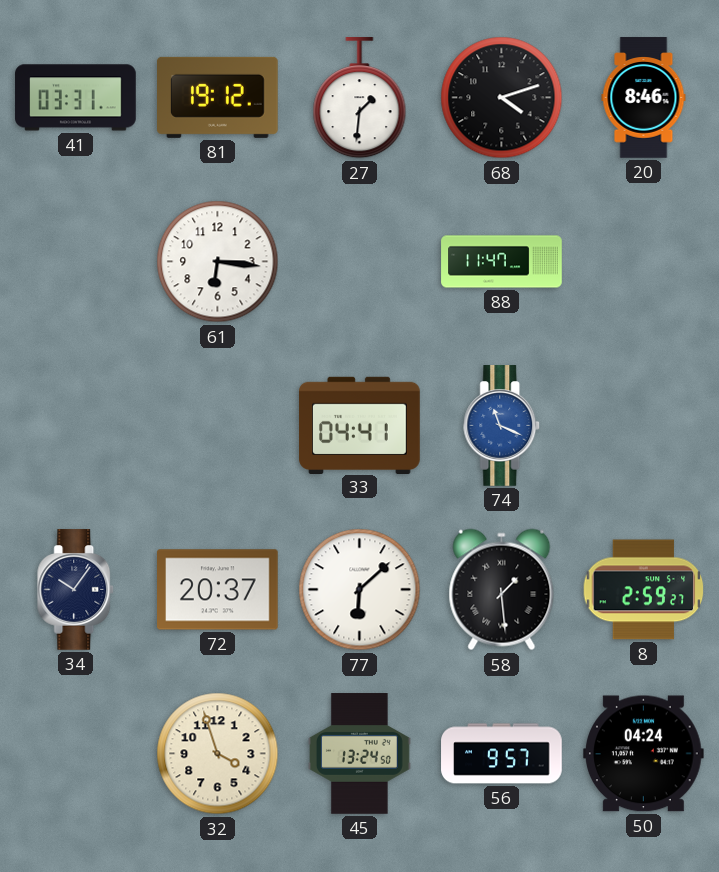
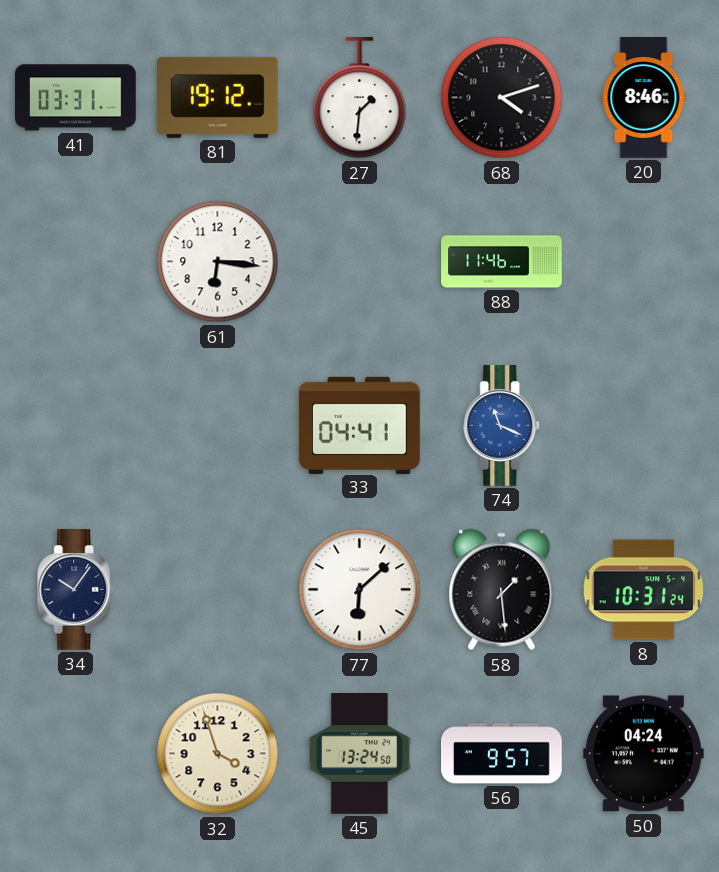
88: 11:47 -> 11:46
72: 20:37 -> none
8: 2:59 -> 10:31
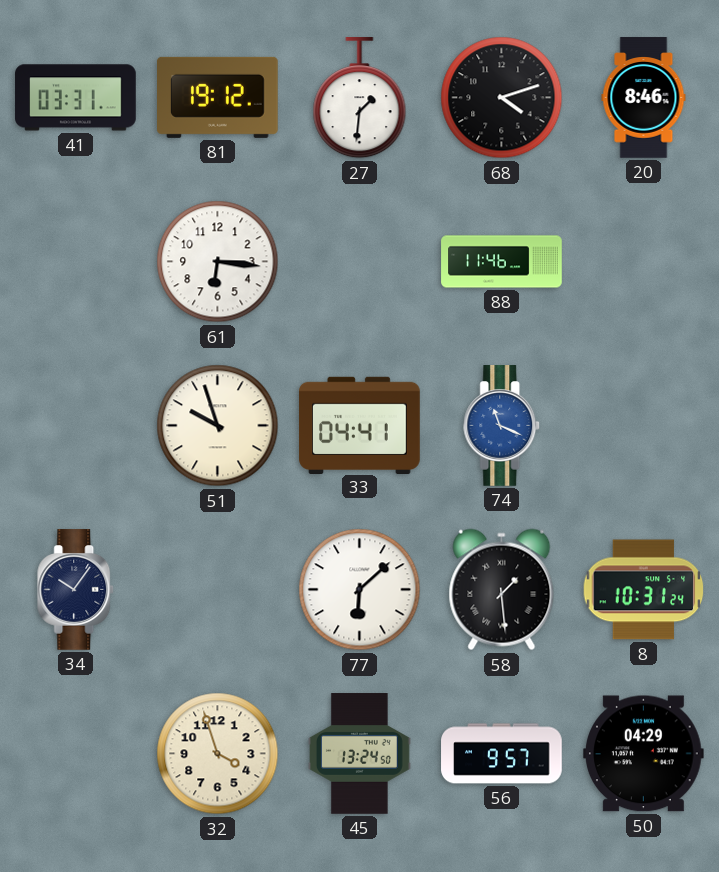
51: none -> 9:57
50: 04:24 -> 04:29
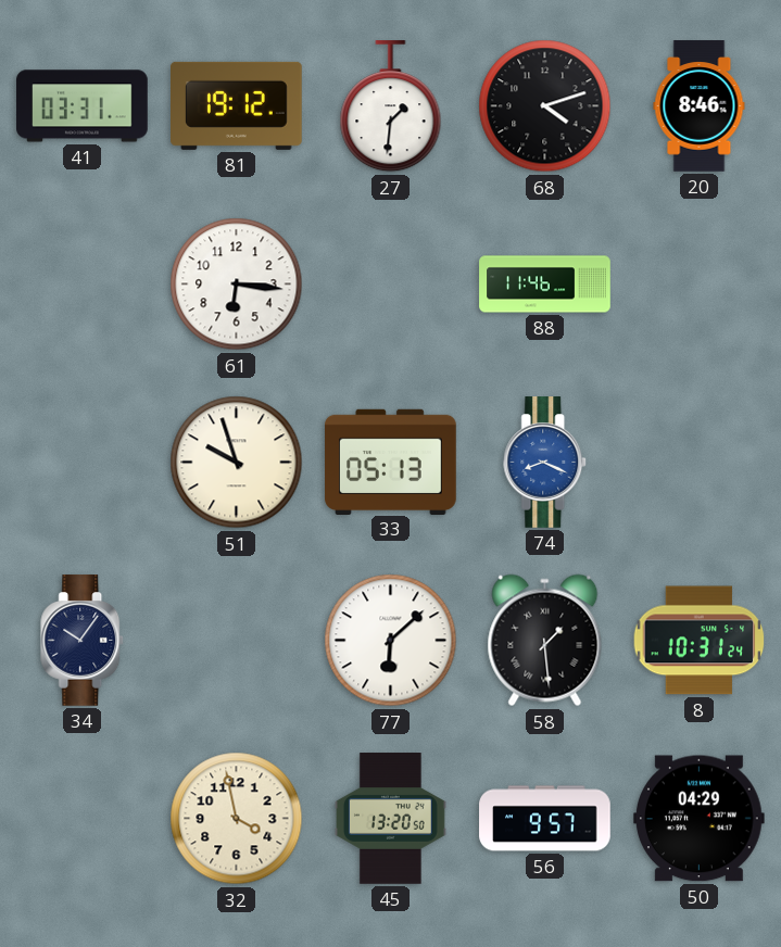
33: 04:41 -> 05:13
74: 11:19 -> 8:19
32: 3:57 -> 3:58
45: 13:24 -> 13:20
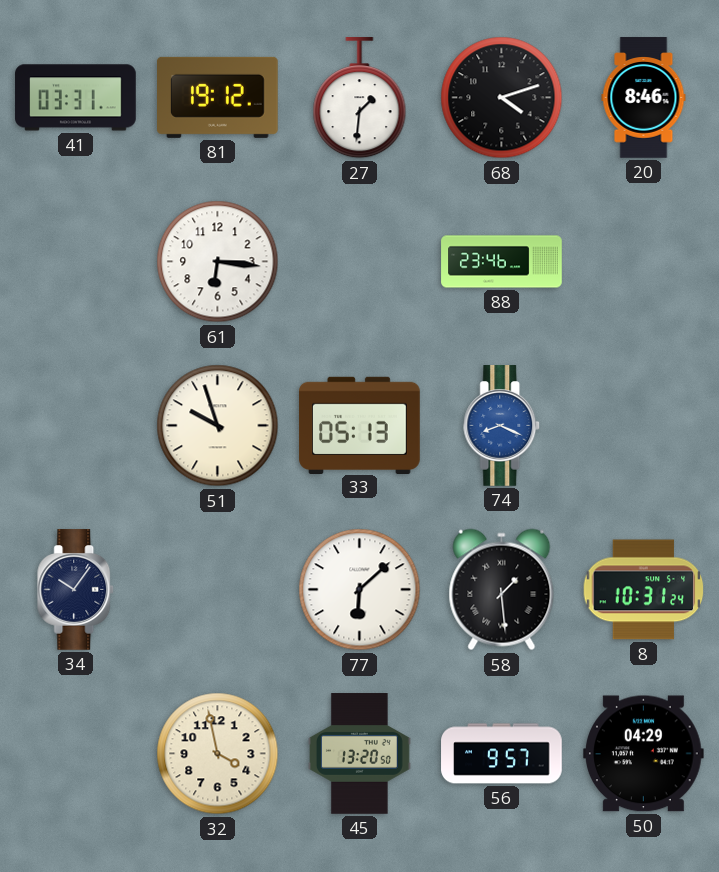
88: 11:46 -> 23:46
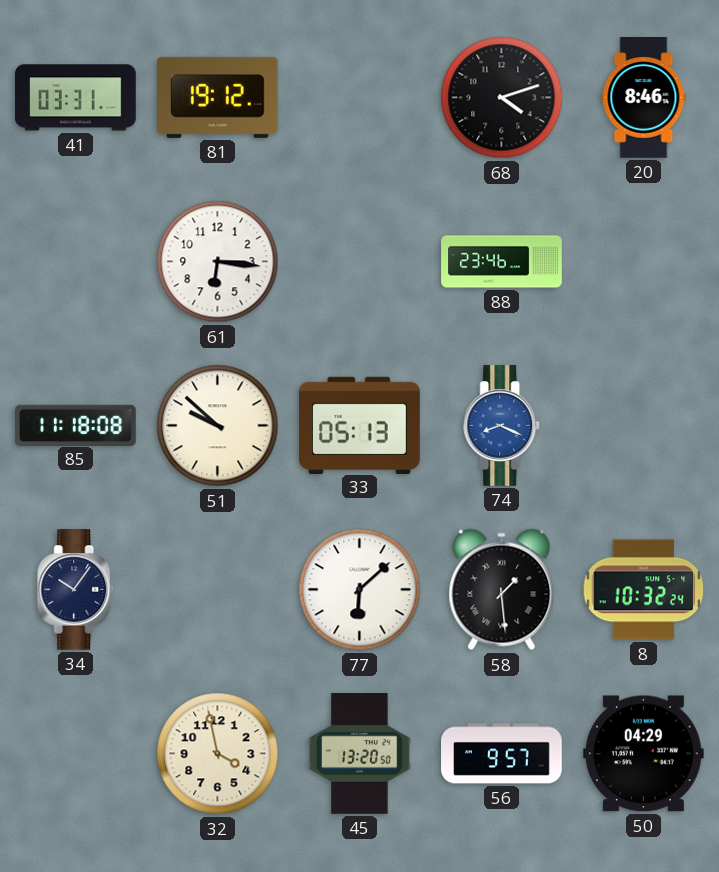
27: 1:31 -> none
85: none -> 11:18
51: 9:57 -> 9:52
8: 10:31 -> 10:32
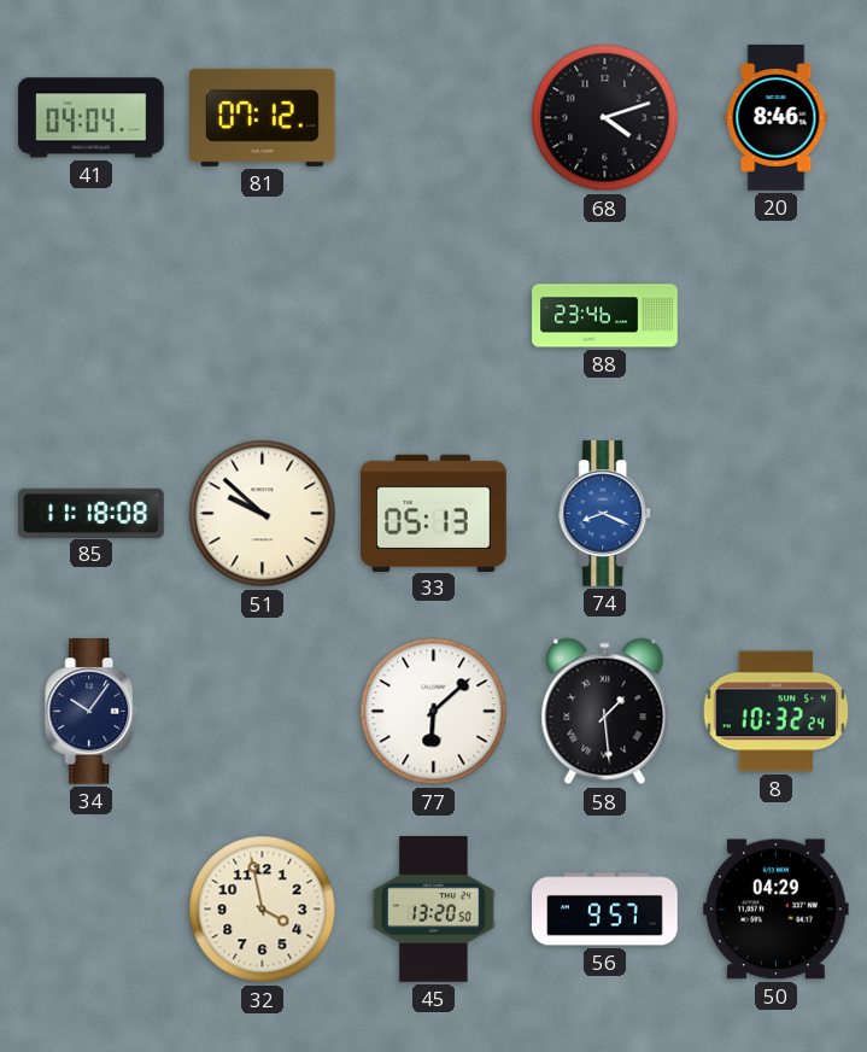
41: 03:31 -> 04:04
81: 19:12 -> 07:12
61: 6:16 -> none
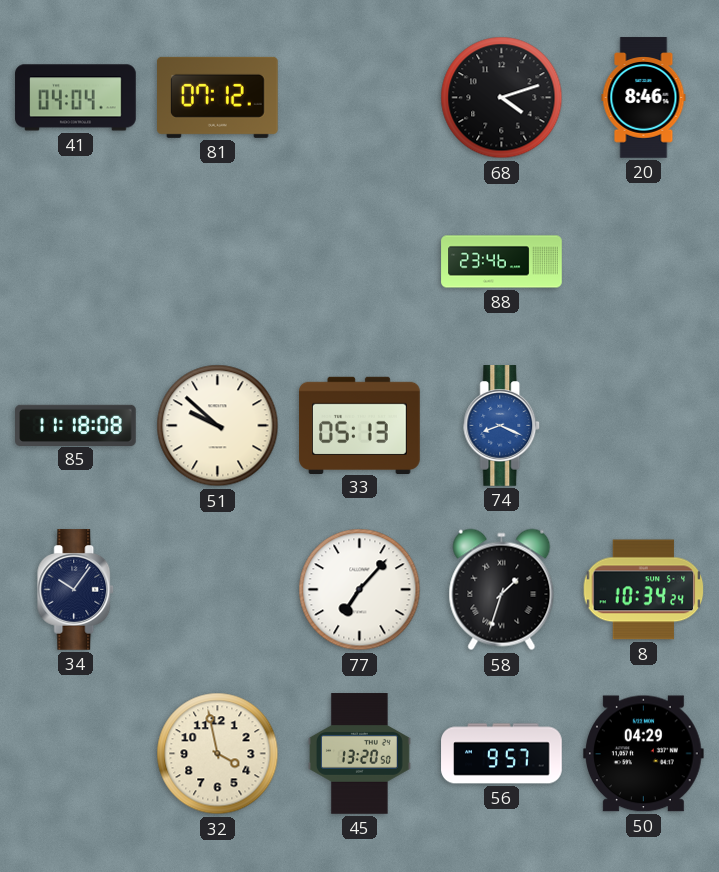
77: 6:08 -> 7:07
58: 1:29 -> 1:33
8: 10:32 -> 10:34
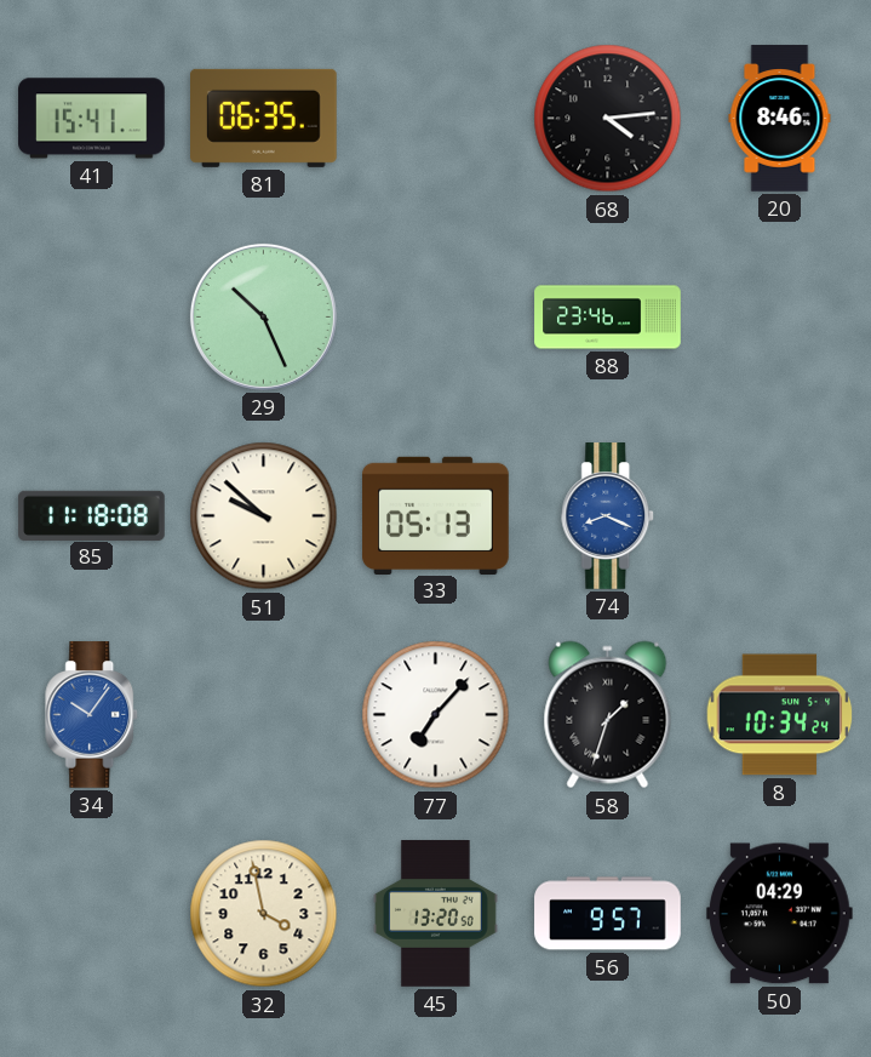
41: 04:04 -> 15:41
81: 07:12 -> 06:35
68: 4:12 -> 4:14
29: none -> 10:26
34 dial: navy -> blue
